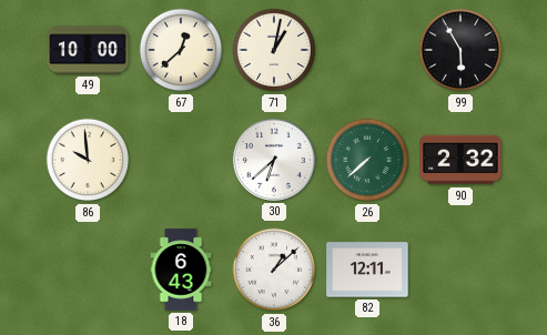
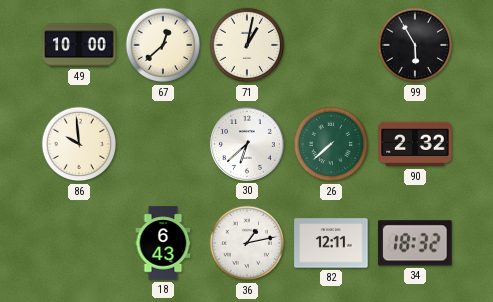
36: 1:08 -> 1:13
34: none -> 18:32
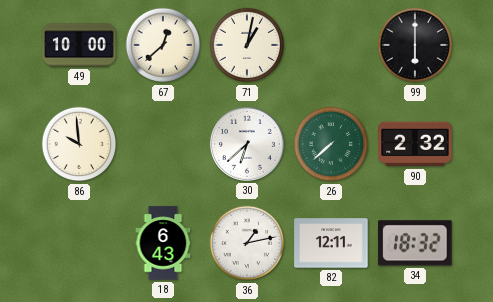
99: 5:55 -> 6:00
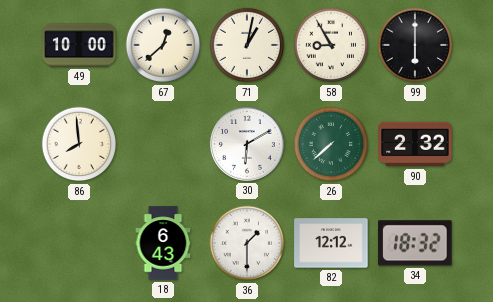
58: none -> 8:55
86: 9:59 -> 7:59
30: 6:38 -> 6:10
36: 1:13 -> 1:30
82: 12:11 -> 12:12
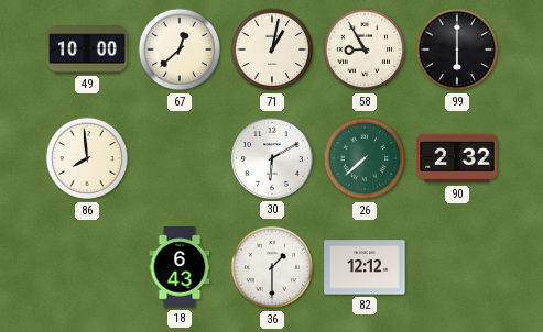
34: 18:32 -> none
